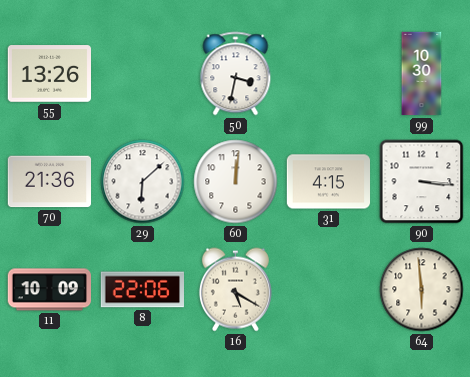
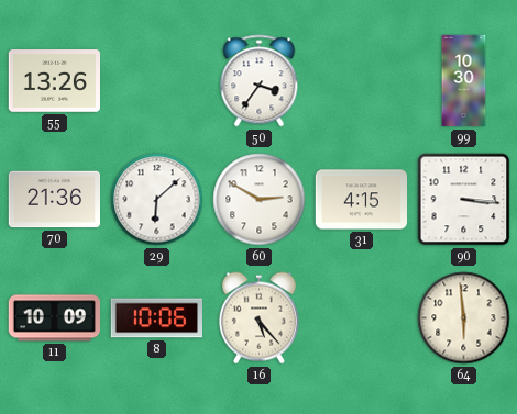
50: 3:32 -> 3:36
60: 12:01 -> 2:50
8: 22:06 -> 10:06
16: 5:20 -> 5:23
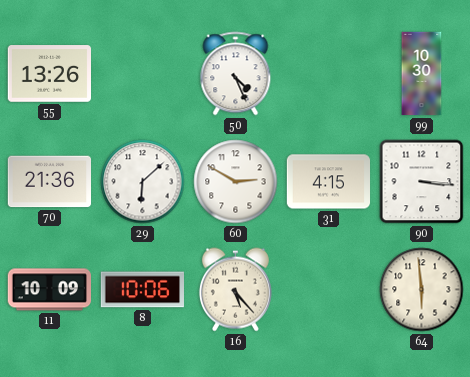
50: 3:36 -> 4:26
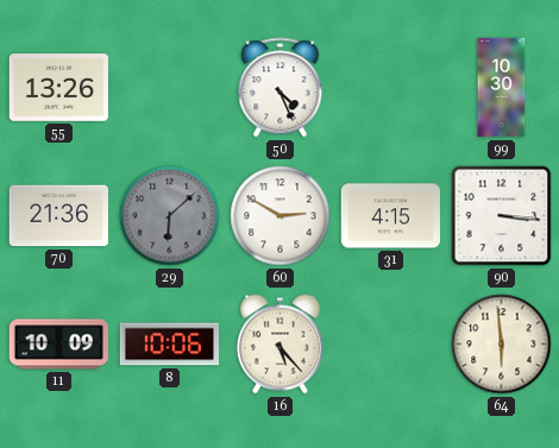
29 dial: white -> grey
